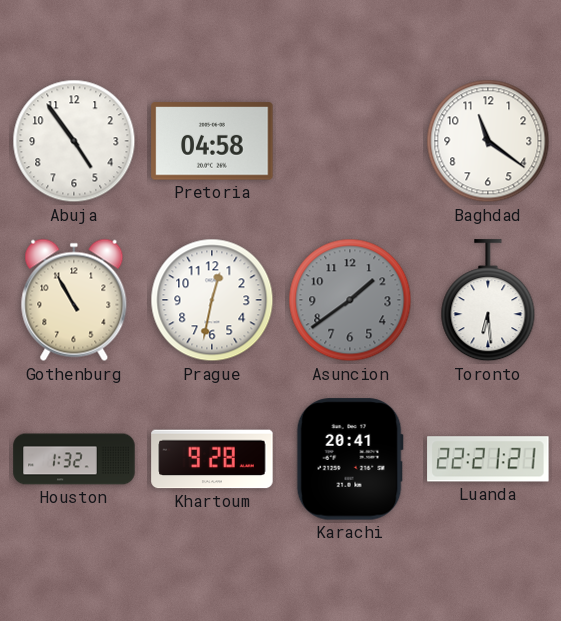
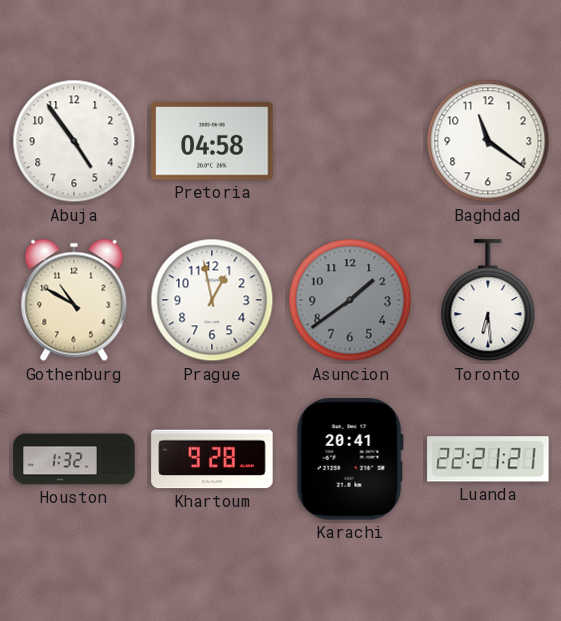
Gothenburg: 10:55 -> 10:50
Prague: 12:32 -> 12:58
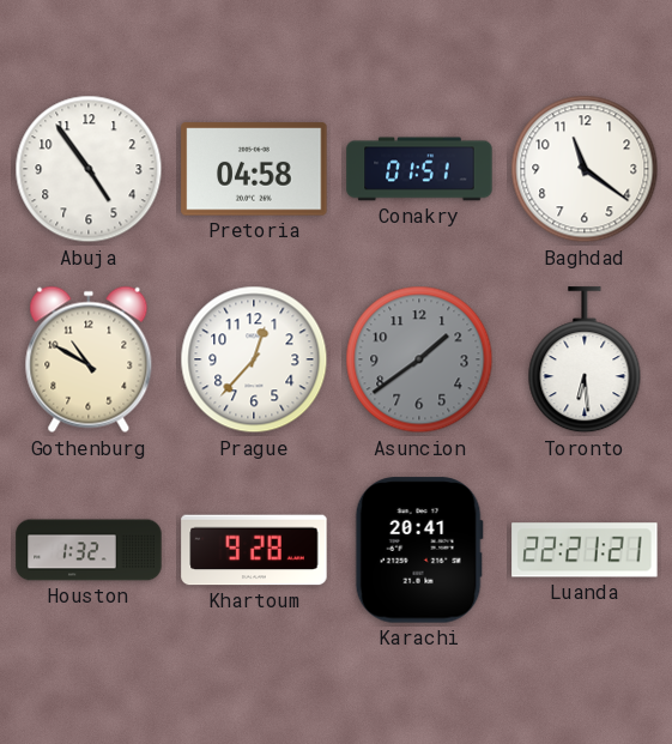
Conakry: none -> 01:51
Prague: 12:58 -> 12:37
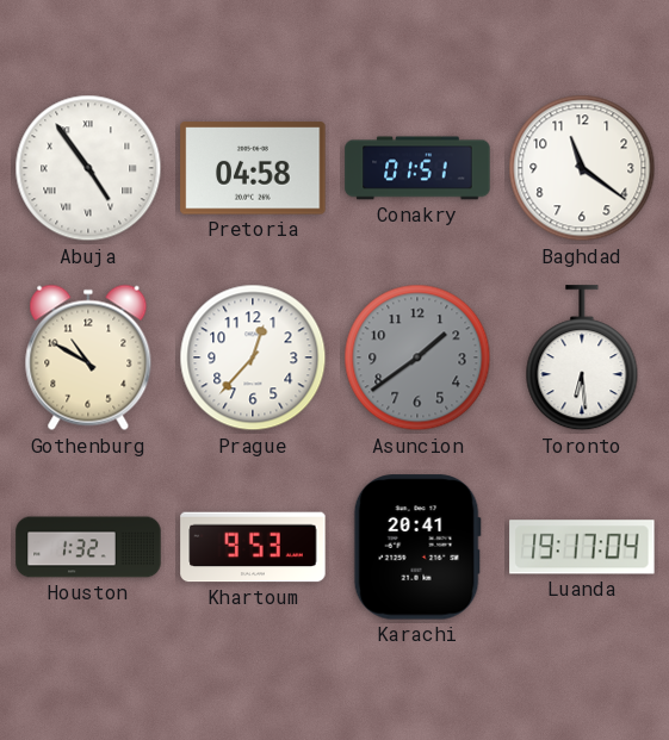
Abuja numerals: Arabic -> Roman
Khartoum: 9:28 -> 9:53
Luanda: 22:21 -> 19:17
